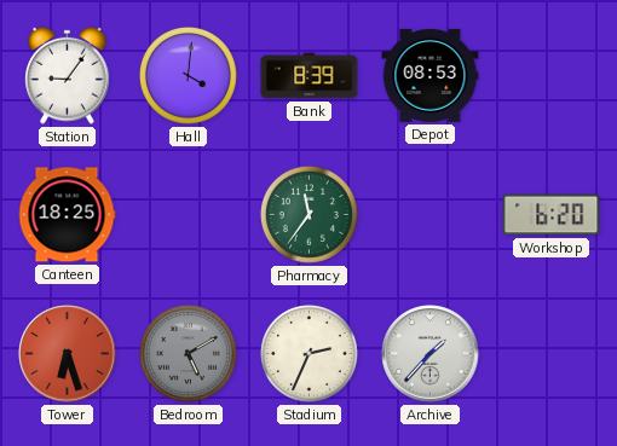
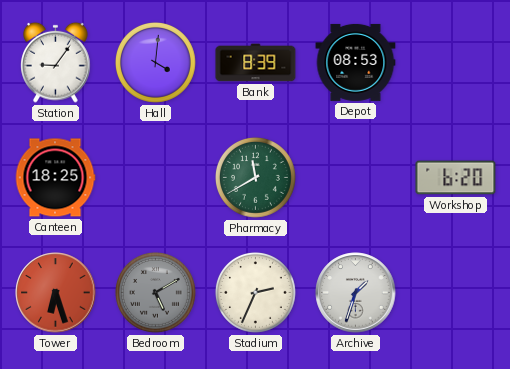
Pharmacy: 11:36 -> 11:40
Archive: 1:37 -> 1:33
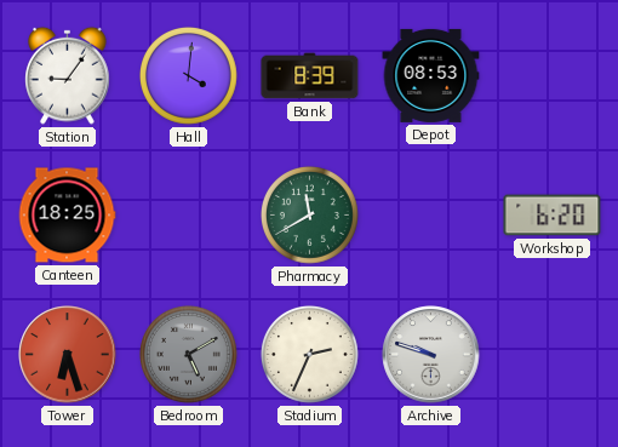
Archive: 1:33 -> 9:48
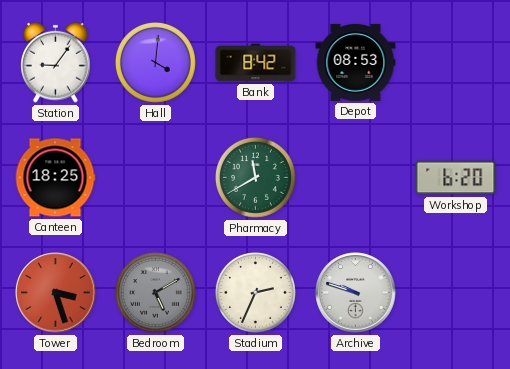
Bank: 8:39 -> 8:42
Tower: 6:27 -> 3:27
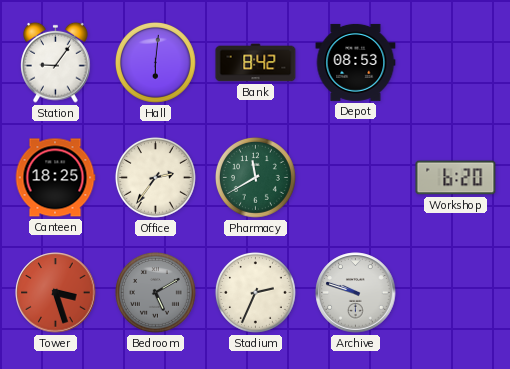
Hall: 4:01 -> 6:01
Office: none -> 2:36
